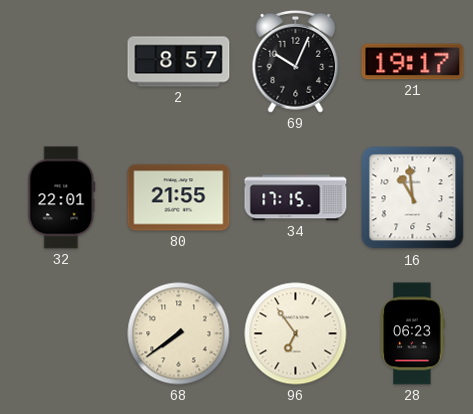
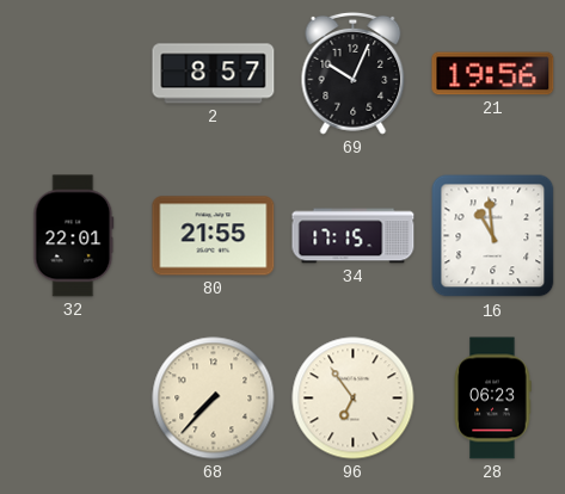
21: 19:17 -> 19:56
68: 7:39 -> 7:37
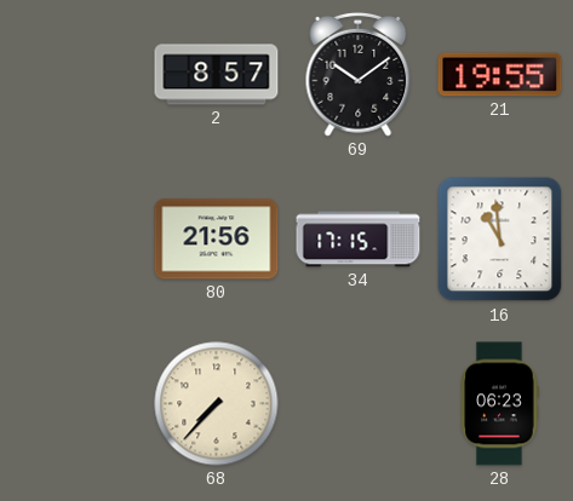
69: 10:04 -> 10:09
21: 19:56 -> 19:55
32: 22:01 -> none
80: 21:55 -> 21:56
96: 6:54 -> none
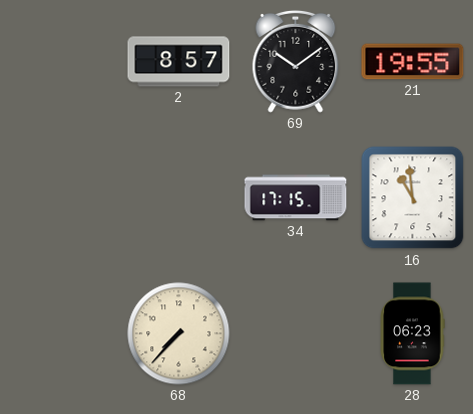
80: 21:56 -> none
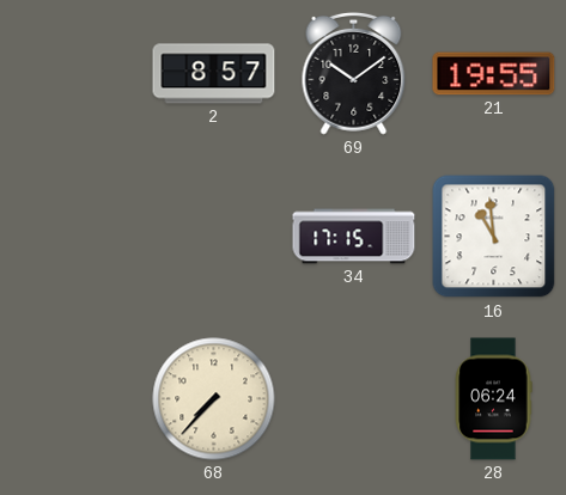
28: 06:23 -> 06:24
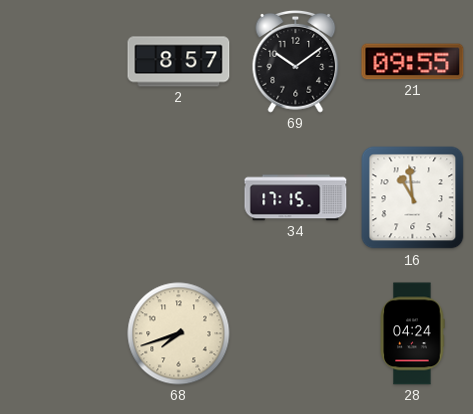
21: 19:55 -> 09:55
68: 7:37 -> 7:42
28: 06:24 -> 04:24
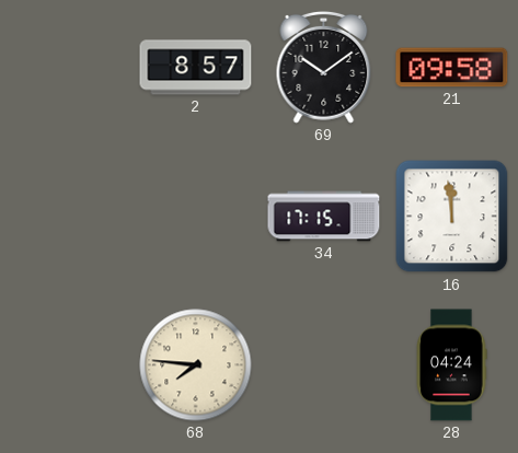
21: 09:55 -> 09:58
16: 10:59 -> 11:59
68: 7:42 -> 7:46
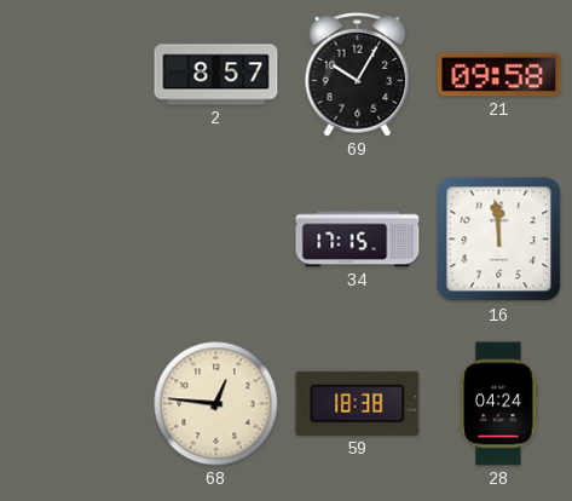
69: 10:09 -> 10:05
68: 7:46 -> 12:46
59: none -> 18:38
